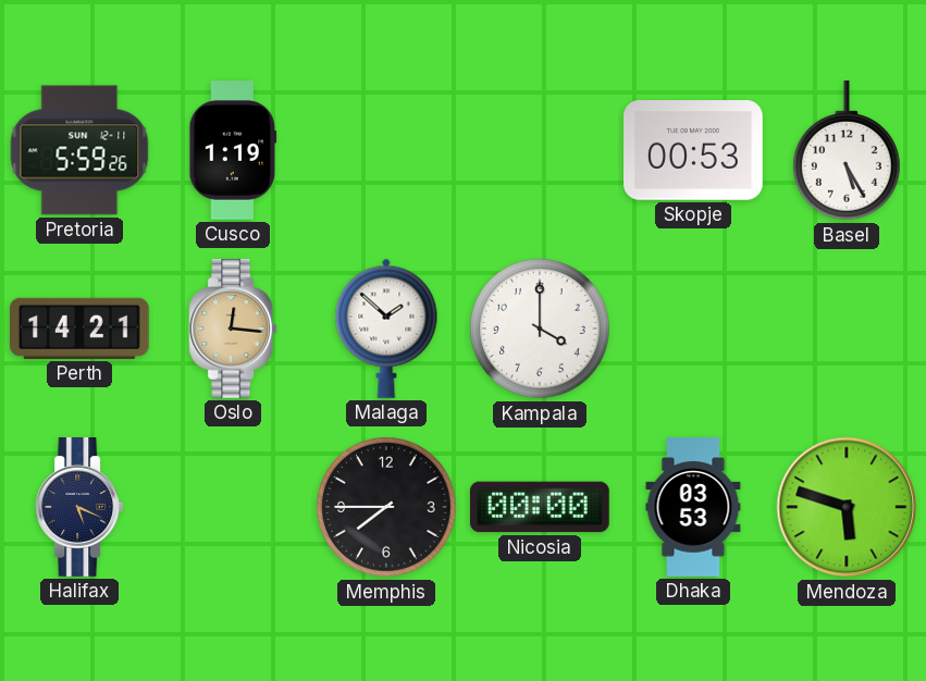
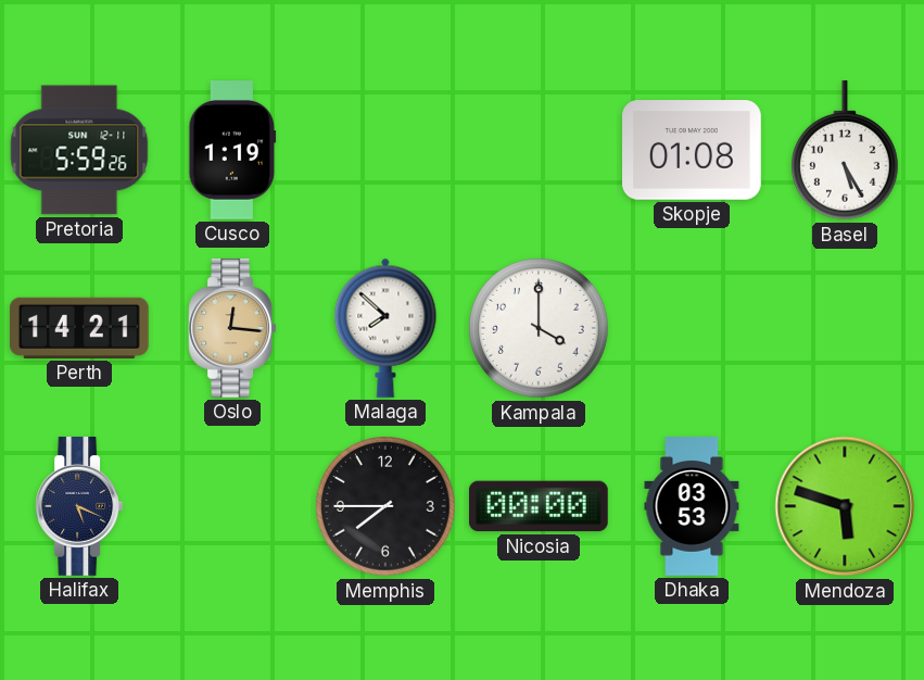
Skopje: 00:53 -> 01:08
Malaga: 1:52 -> 7:52
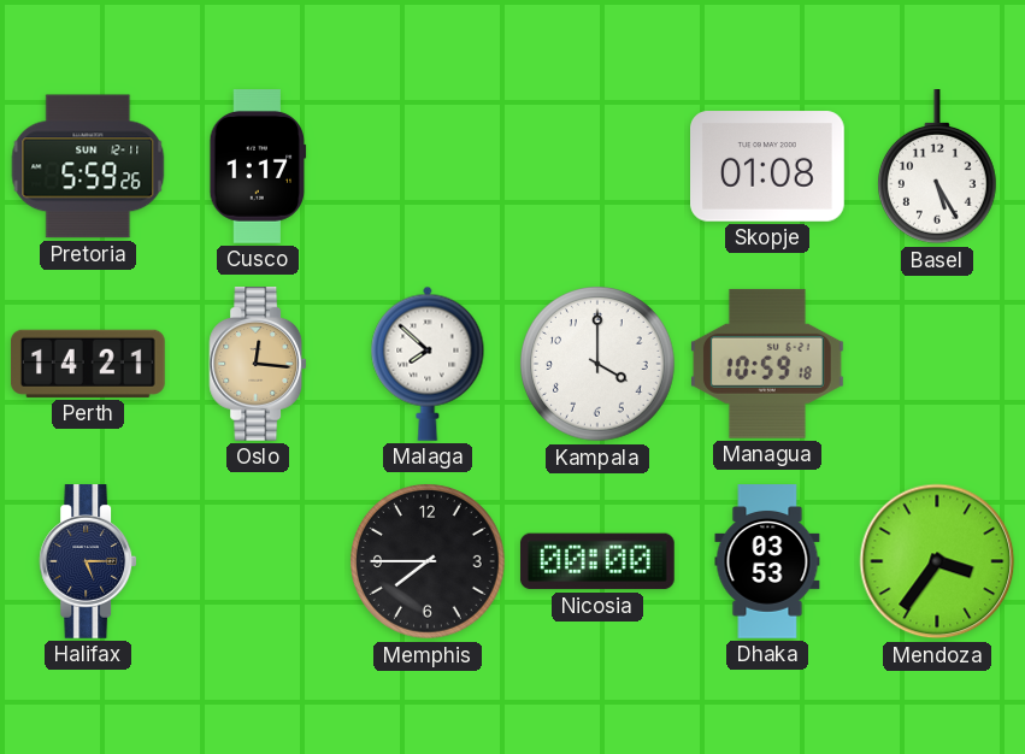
Cusco: 1:19 -> 1:17
Managua: none -> 10:59
Halifax: 5:19 -> 5:15
Mendoza: 5:48 -> 3:36
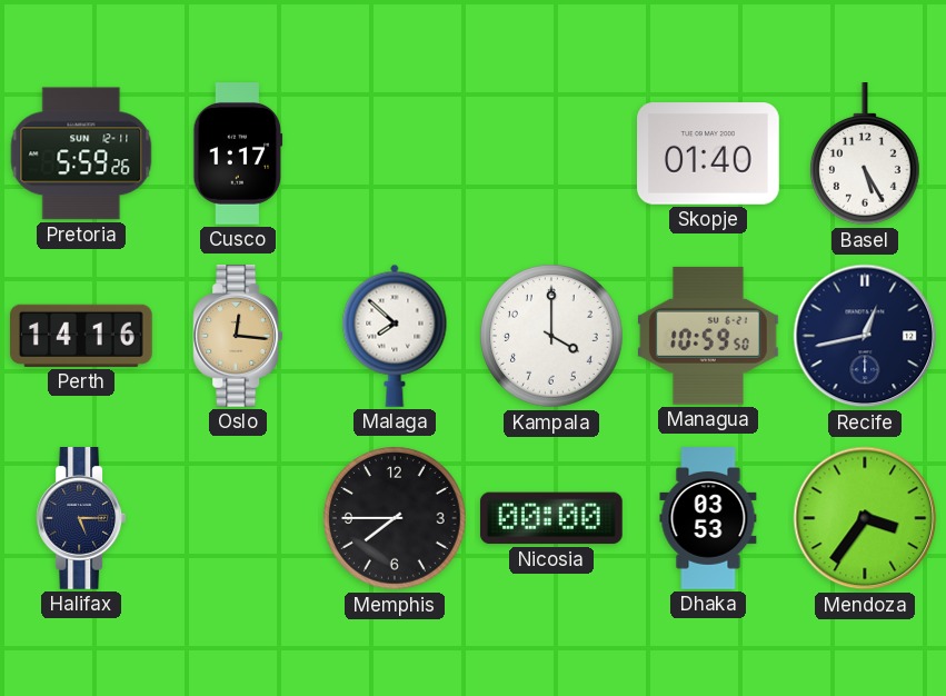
Skopje: 01:08 -> 01:40
Perth: 14:21 -> 14:16
Managua: 10:59:18 -> 10:59:50
Recife: none -> 12:43
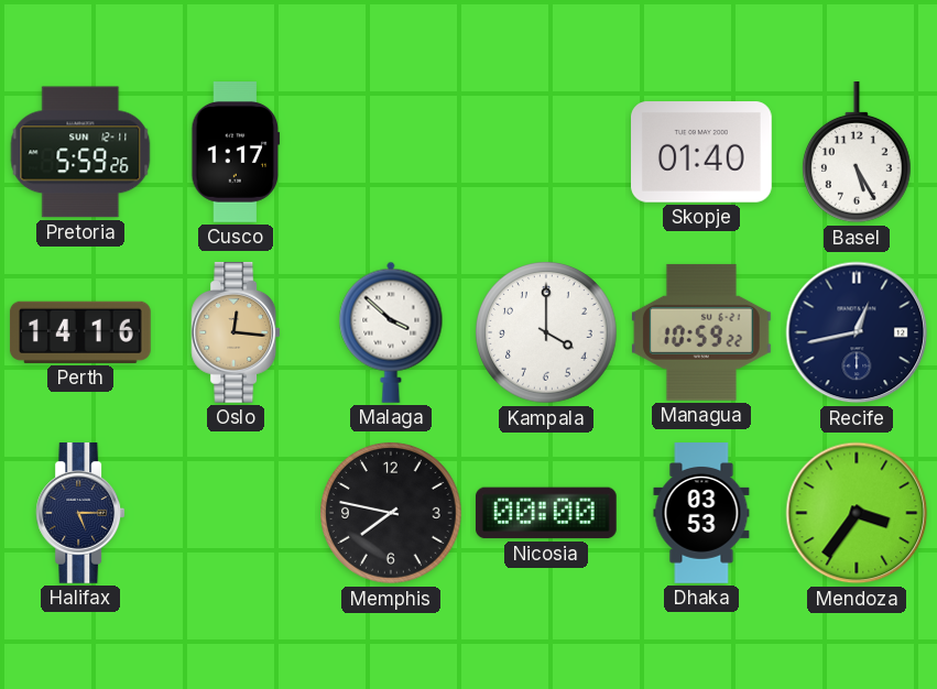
Malaga: 7:52 -> 3:52
Managua: 10:59:50 -> 10:59:22
Memphis: 7:45 -> 7:47
